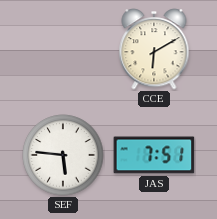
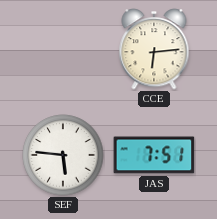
CCE: 6:10 -> 6:14
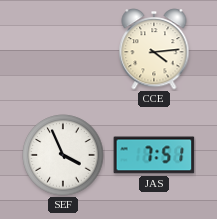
CCE: 6:14 -> 4:14
SEF: 5:46 -> 3:56
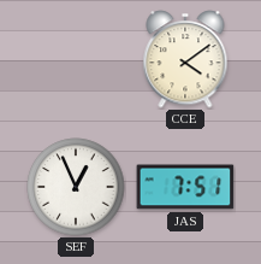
CCE: 4:14 -> 4:09
SEF: 3:56 -> 12:56
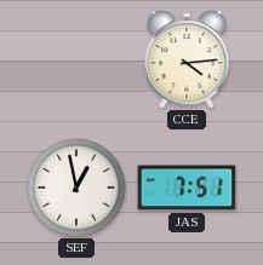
CCE: 4:09 -> 4:14
SEF: 12:56 -> 12:58
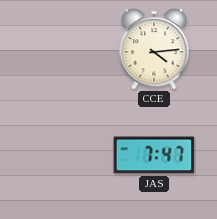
SEF: 12:58 -> none
JAS: 7:51 -> 7:47
